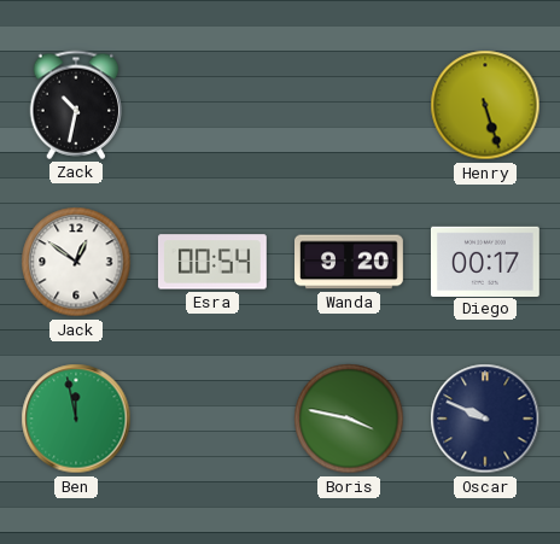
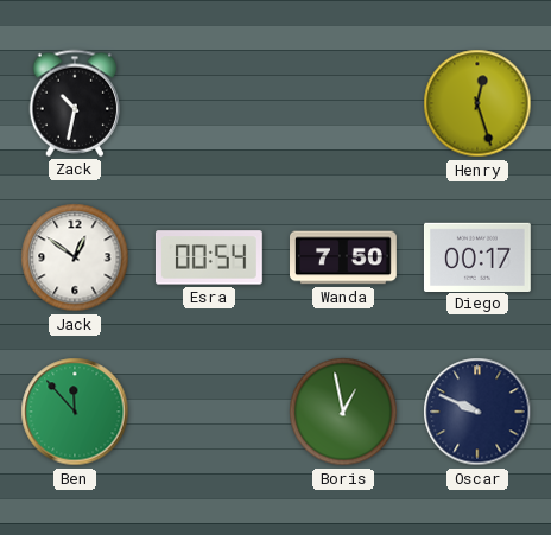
Henry: 5:27 -> 12:27
Wanda: 9:20 -> 7:50
Ben: 11:58 -> 11:53
Boris: 3:47 -> 12:58
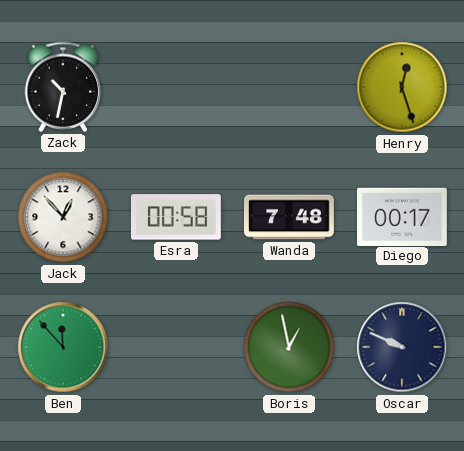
Jack: 12:51 -> 12:53
Esra: 00:54 -> 00:58
Wanda: 7:50 -> 7:48
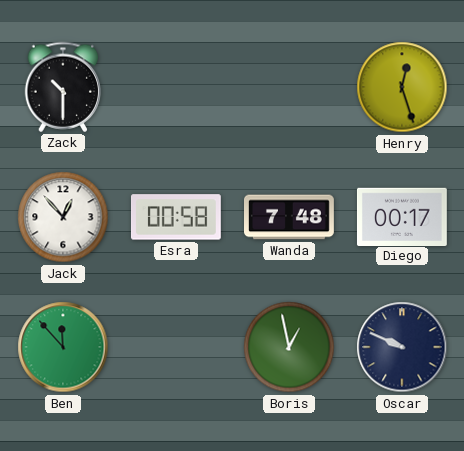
Zack: 10:32 -> 10:30
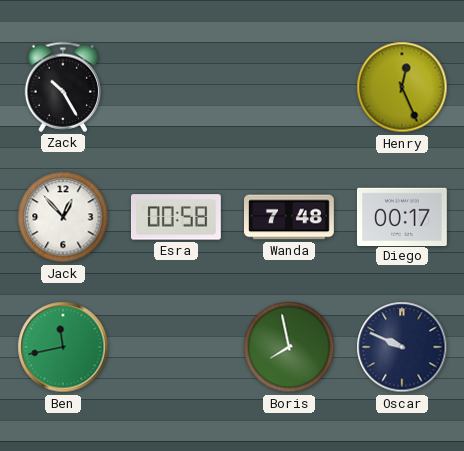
Zack: 10:30 -> 10:25
Henry: 12:27 -> 12:26
Ben: 11:53 -> 11:43
Boris: 12:58 -> 7:58
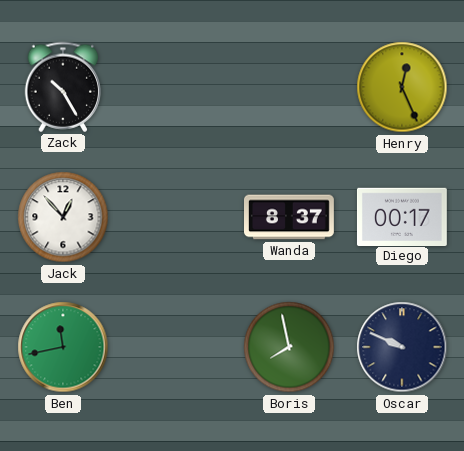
Esra: 00:58 -> none
Wanda: 7:48 -> 8:37
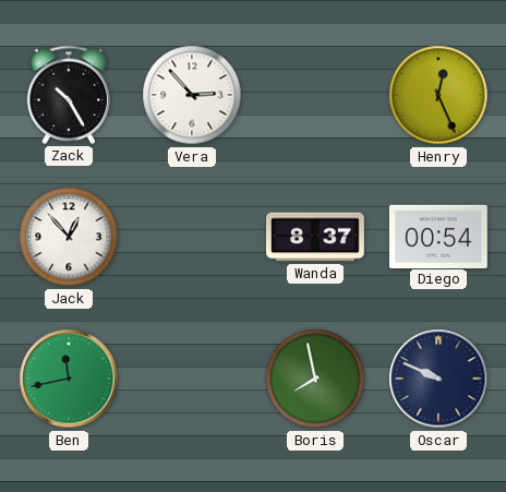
Vera: none -> 2:53
Diego: 00:17 -> 00:54
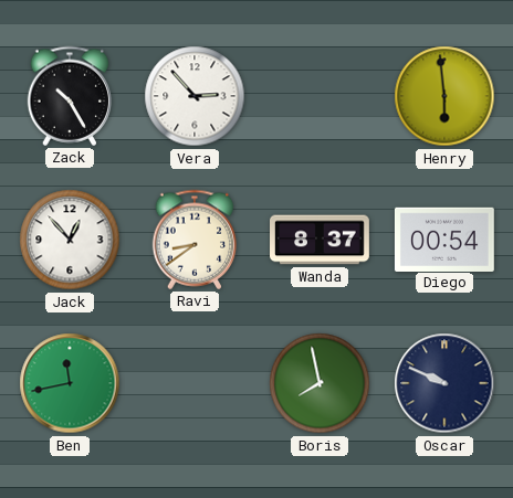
Henry: 12:26 -> 5:59
Ravi: none -> 8:39
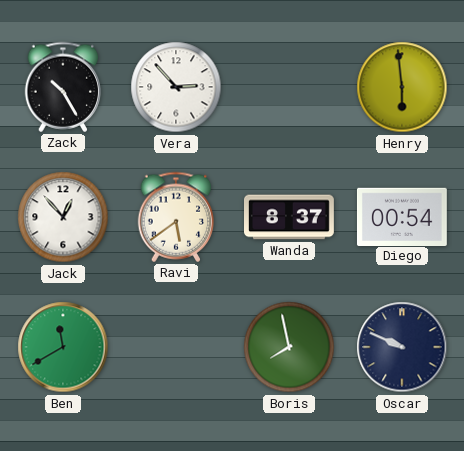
Ravi: 8:39 -> 5:39
Ben: 11:43 -> 11:40
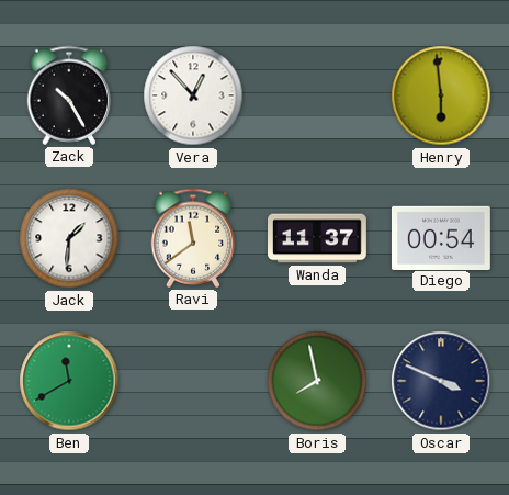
Vera: 2:53 -> 12:53
Jack: 12:53 -> 1:31
Ravi: 5:39 -> 11:39
Wanda: 8:37 -> 11:37
Oscar: 9:49 -> 3:49
